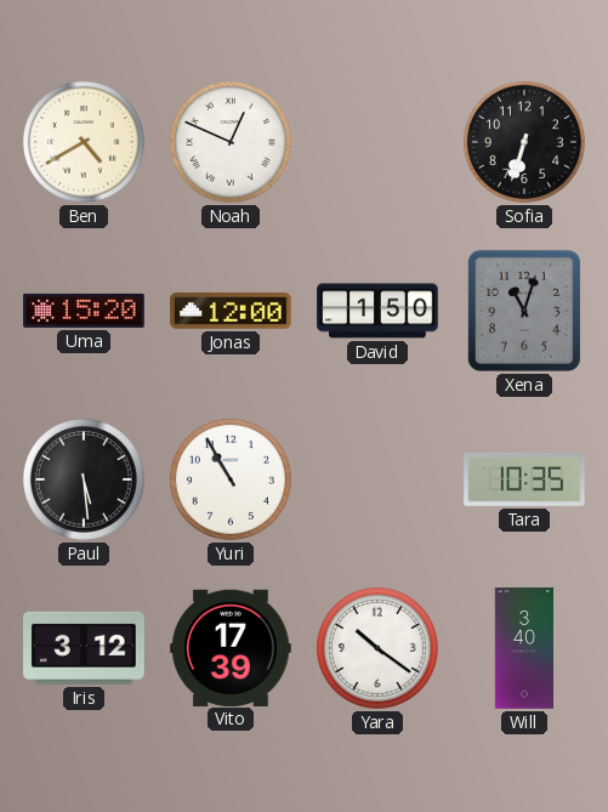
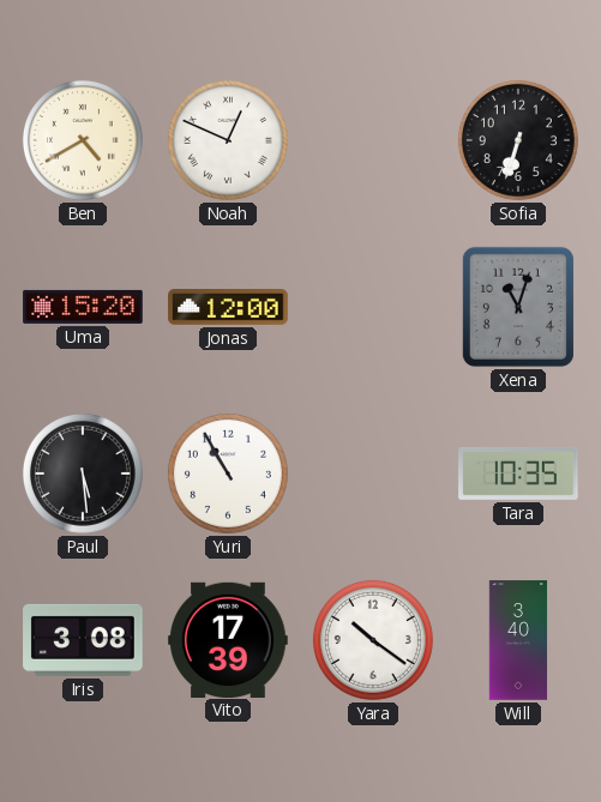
David: 1:50 -> none
Iris: 3:12 -> 3:08
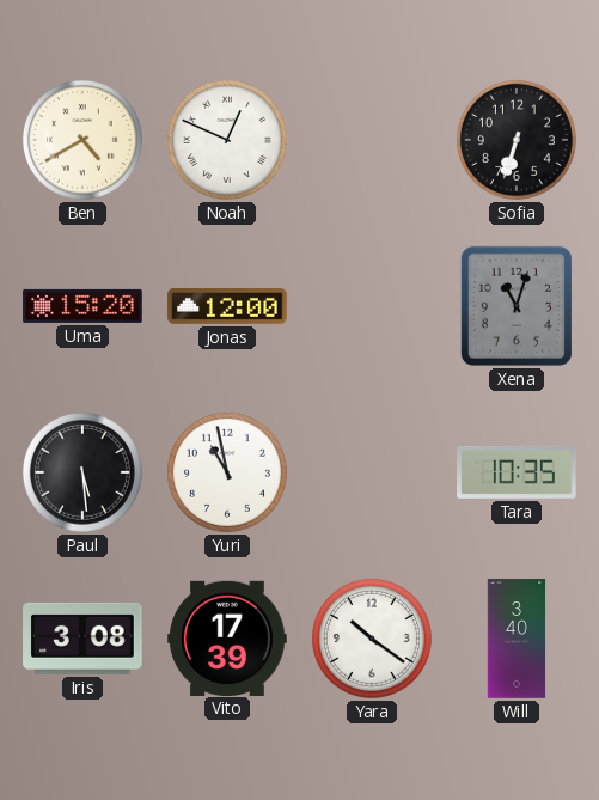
Yuri: 10:55 -> 10:58
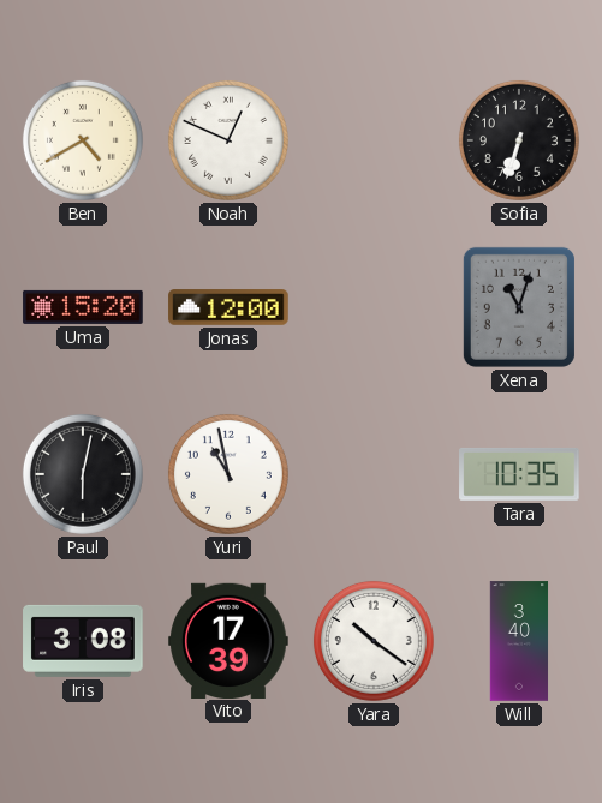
Paul: 5:29 -> 6:02
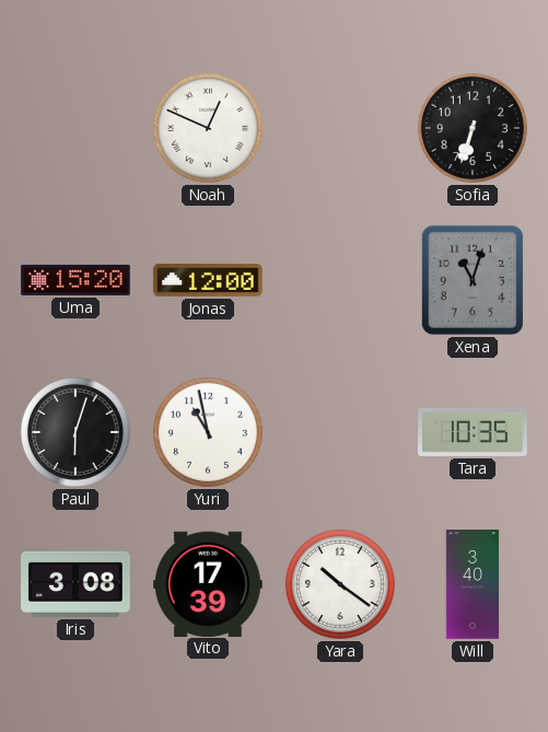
Ben: 4:40 -> none
Paul: 6:02 -> 6:03
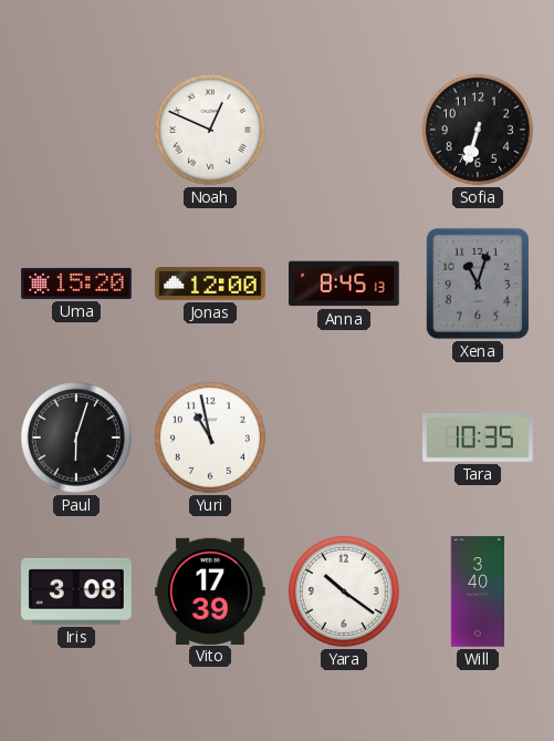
Anna: none -> 8:45
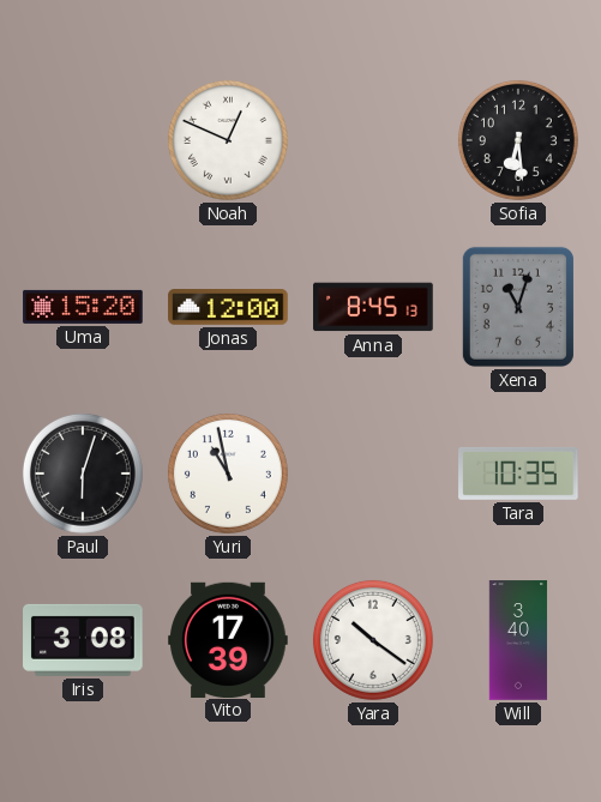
Sofia: 6:33 -> 6:29
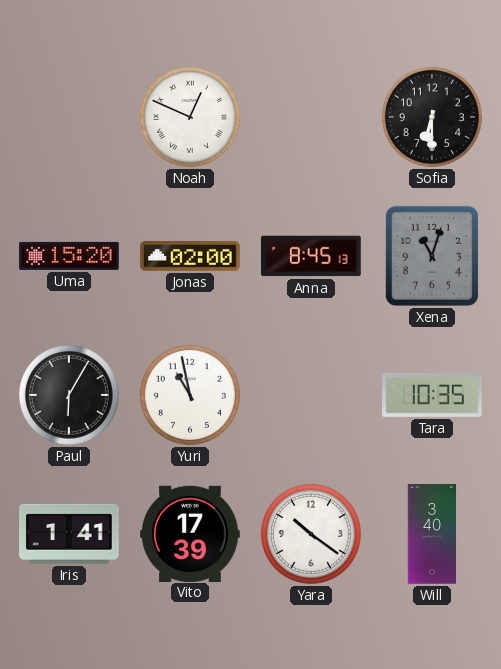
Sofia: 6:29 -> 6:30
Jonas: 12:00 -> 02:00
Paul: 6:03 -> 6:05
Iris: 3:08 -> 1:41
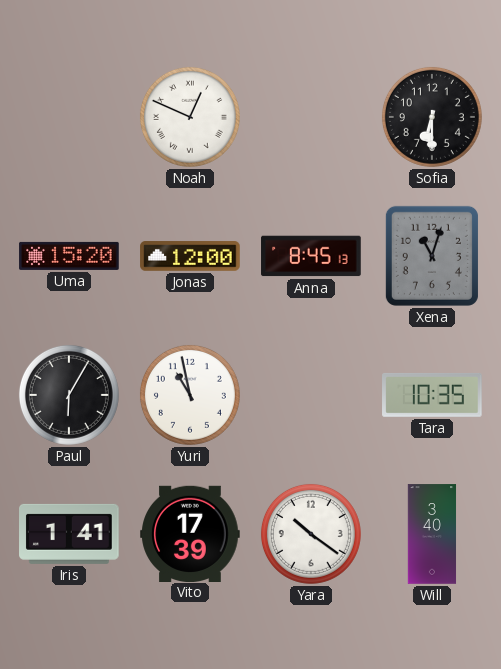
Jonas: 02:00 -> 12:00
